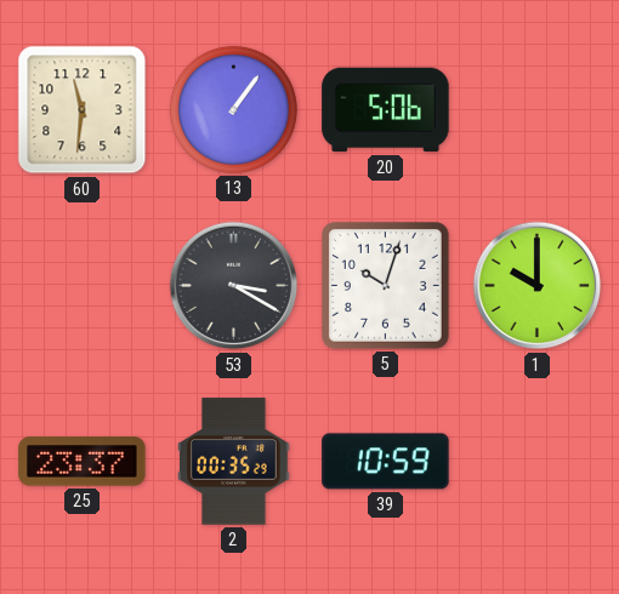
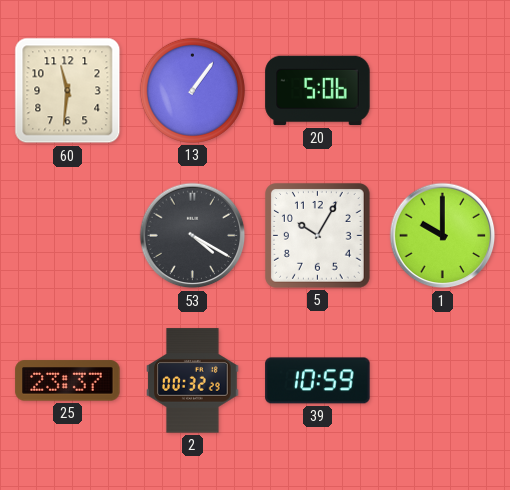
53: 3:20 -> 4:20
5: 10:03 -> 10:05
2: 00:35 -> 00:32
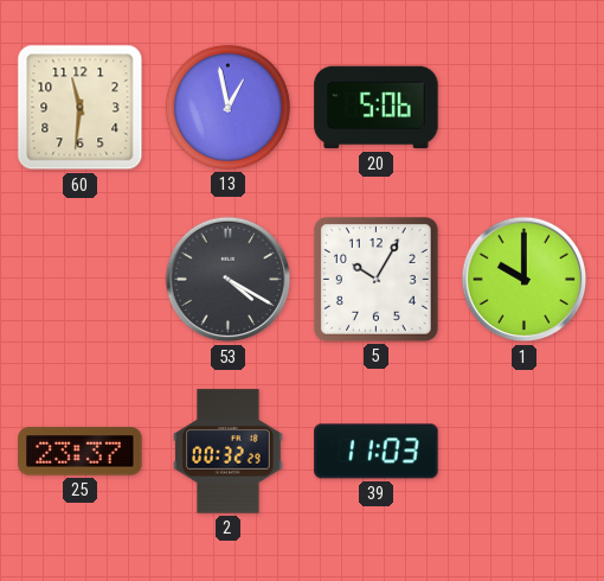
13: 1:06 -> 12:58
39: 10:59 -> 11:03
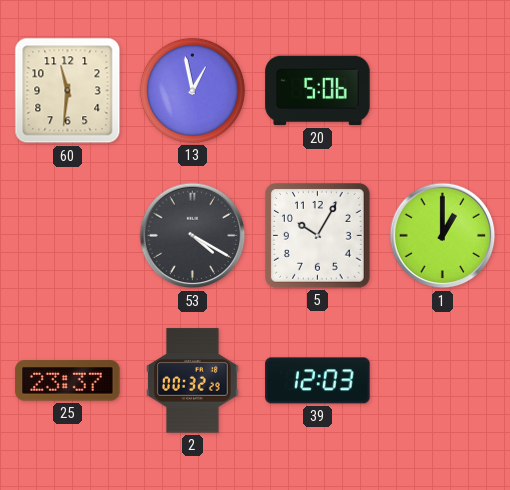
1: 10:00 -> 1:00
39: 11:03 -> 12:03
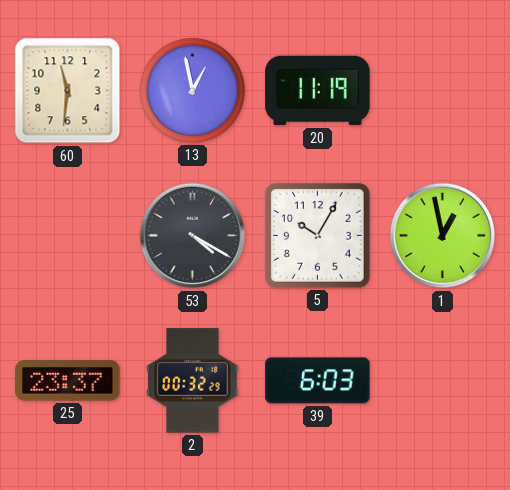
20: 5:06 -> 11:19
1: 1:00 -> 12:58
39: 12:03 -> 6:03
